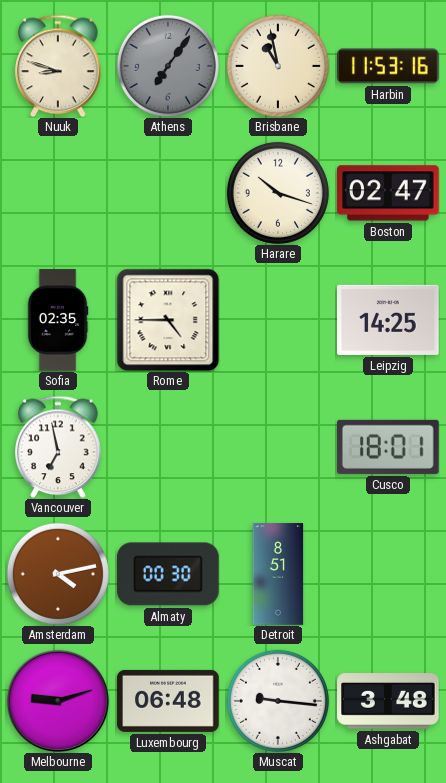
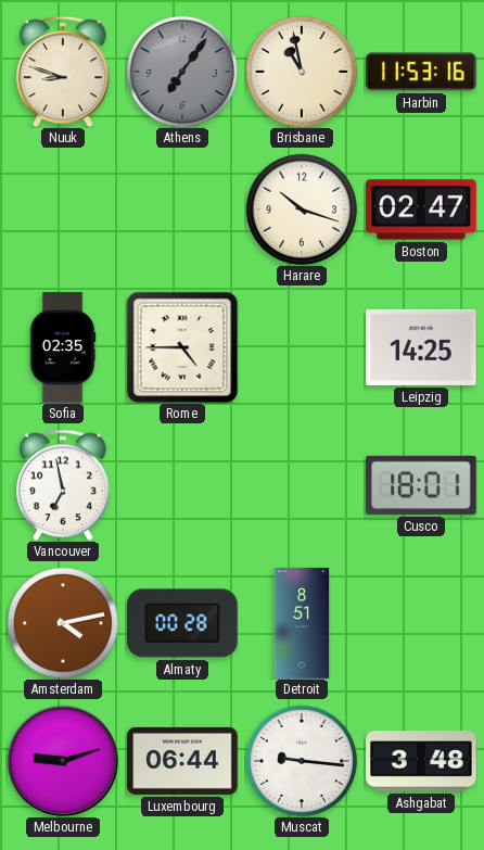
Almaty: 00:30 -> 00:28
Luxembourg: 06:48 -> 06:44
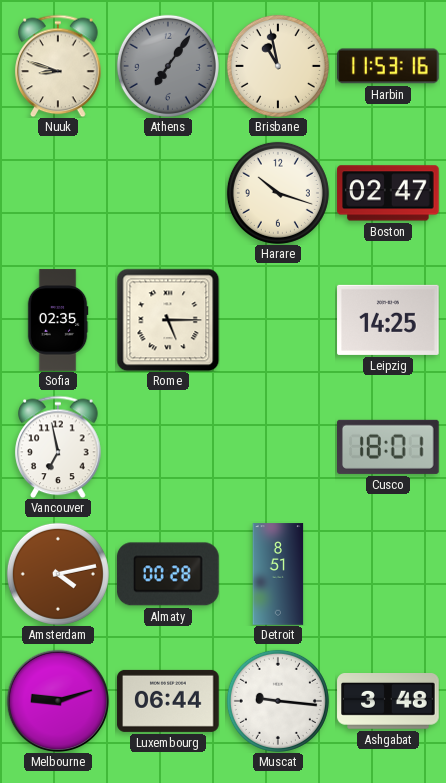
Rome: 4:45 -> 5:15
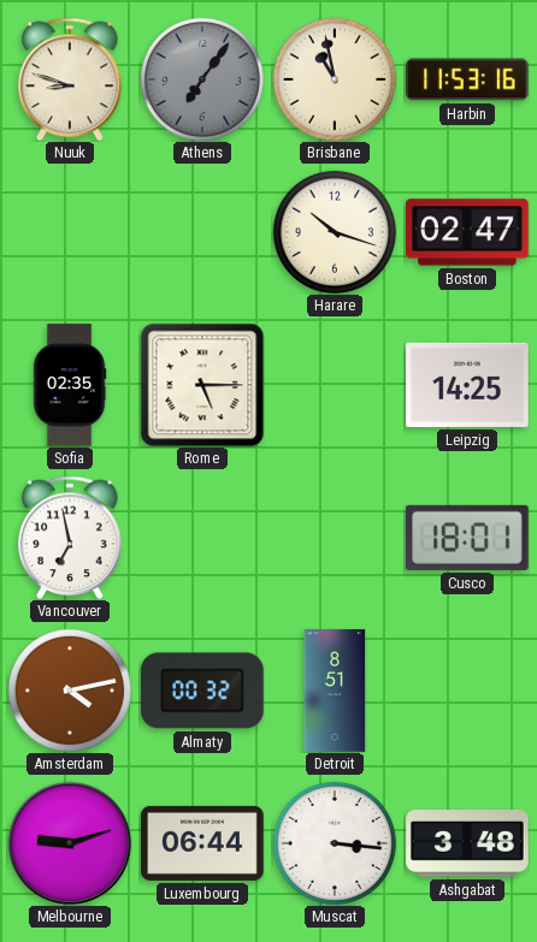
Almaty: 00:28 -> 00:32
Muscat: 9:16 -> 3:16
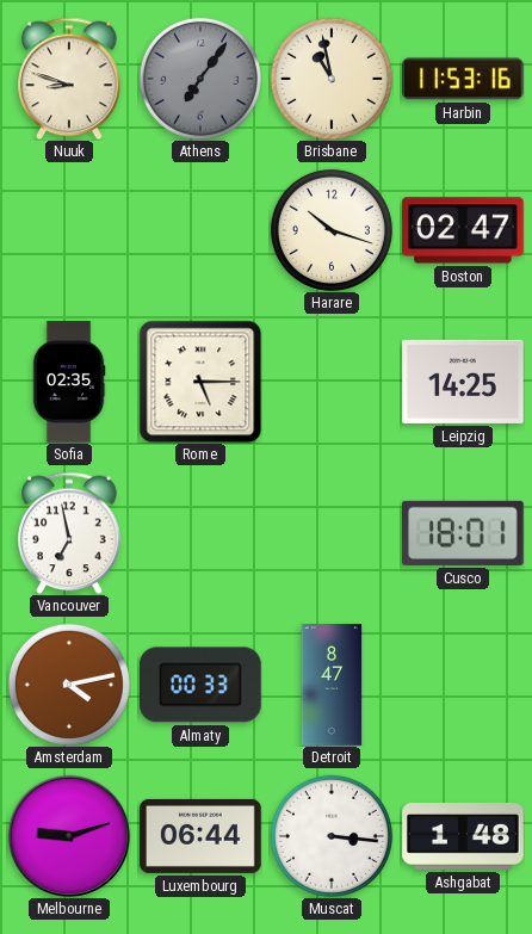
Almaty: 00:32 -> 00:33
Detroit: 8:51 -> 8:47
Ashgabat: 3:48 -> 1:48
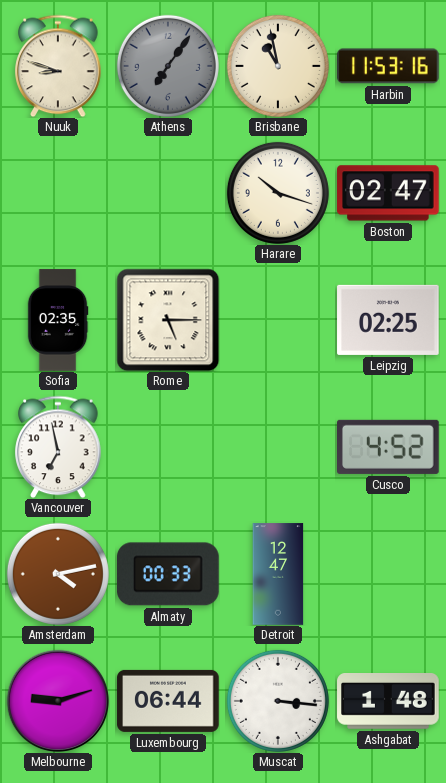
Leipzig: 14:25 -> 02:25
Cusco: 18:01 -> 4:52
Detroit: 8:47 -> 12:47
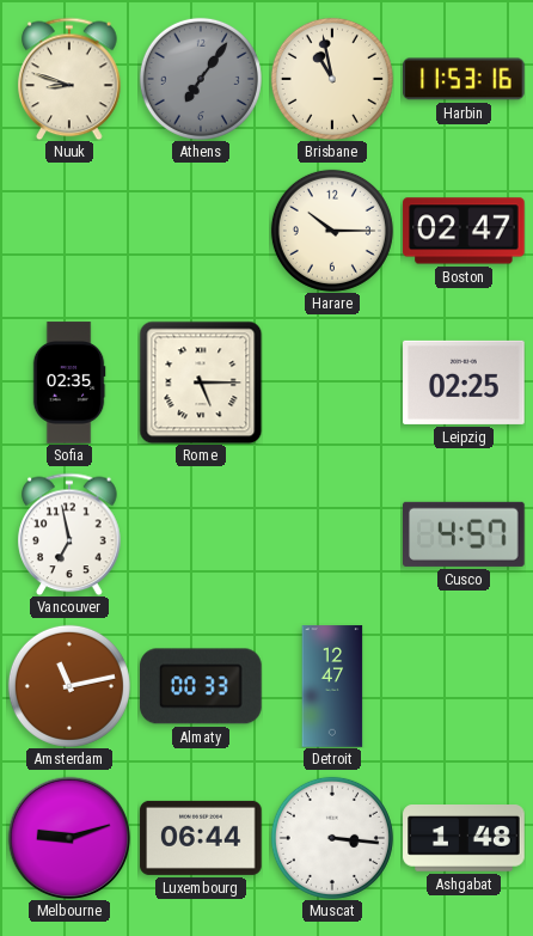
Harare: 10:18 -> 10:15
Cusco: 4:52 -> 4:57
Amsterdam: 4:13 -> 11:13
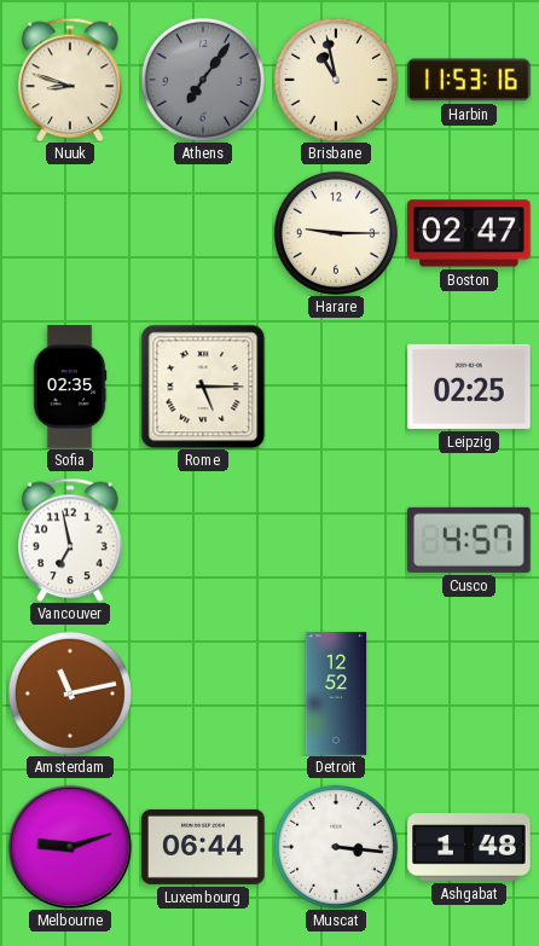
Harare: 10:15 -> 9:15
Almaty: 00:33 -> none
Detroit: 12:47 -> 12:52
